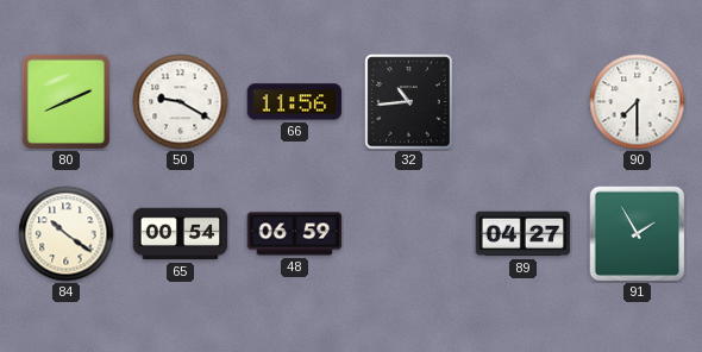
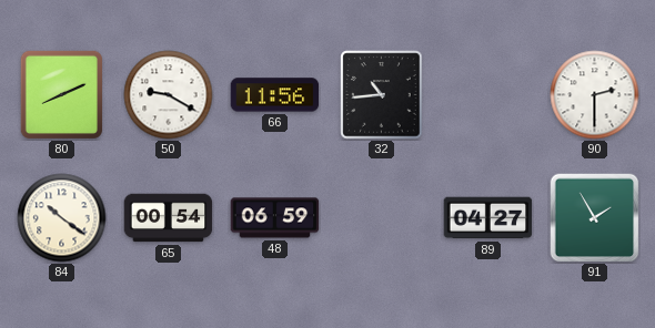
90: 7:30 -> 2:30
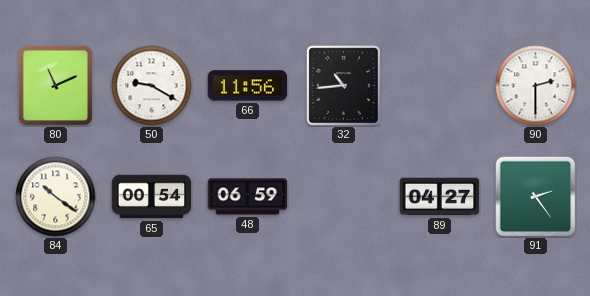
80: 8:11 -> 11:11
91: 1:55 -> 2:24
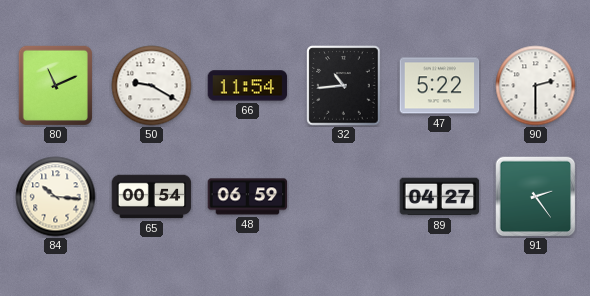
66: 11:56 -> 11:54
47: none -> 5:22
84: 10:21 -> 10:16
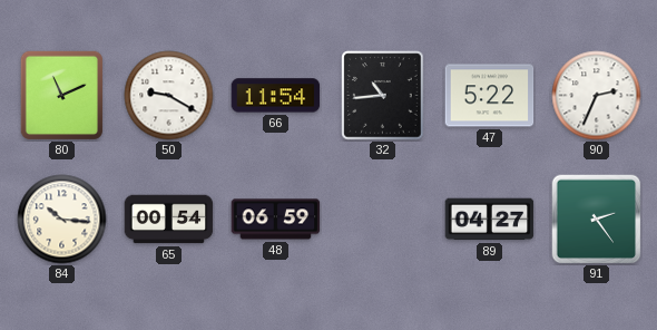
90: 2:30 -> 2:34
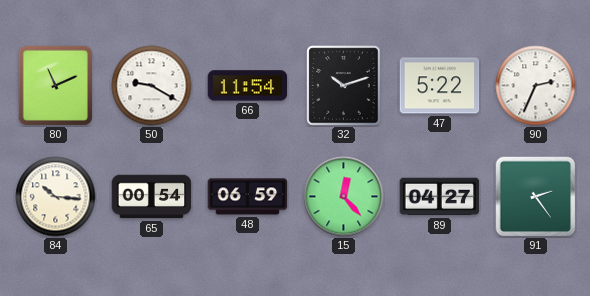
32: 10:44 -> 10:12
15: none -> 12:23
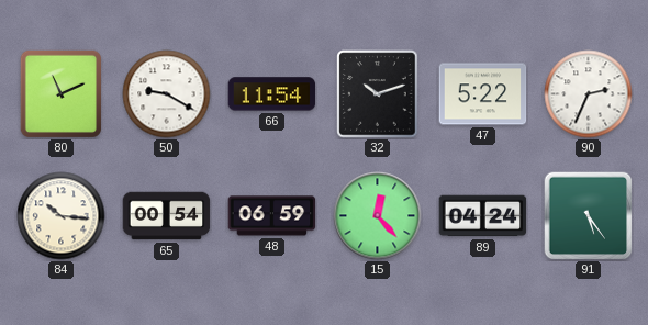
89: 04:27 -> 04:24
91: 2:24 -> 5:24
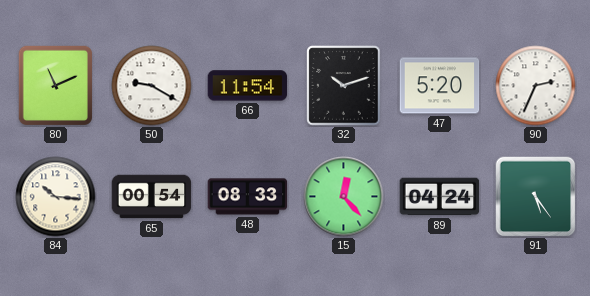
47: 5:22 -> 5:20
48: 06:59 -> 08:33
